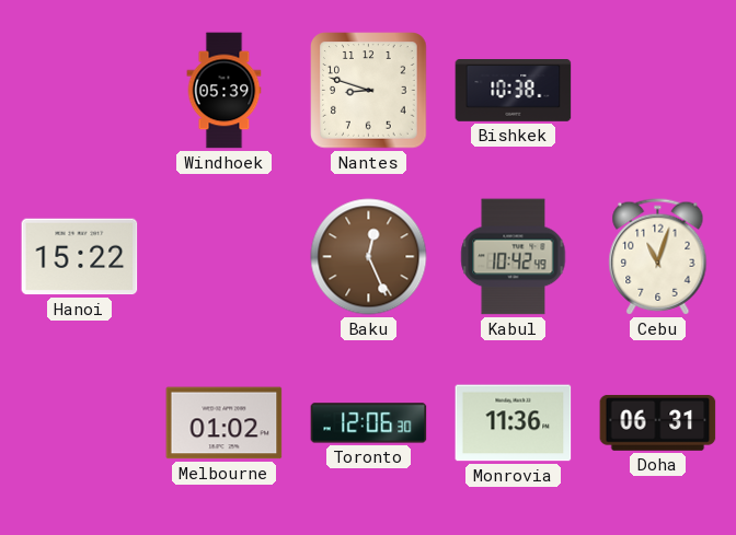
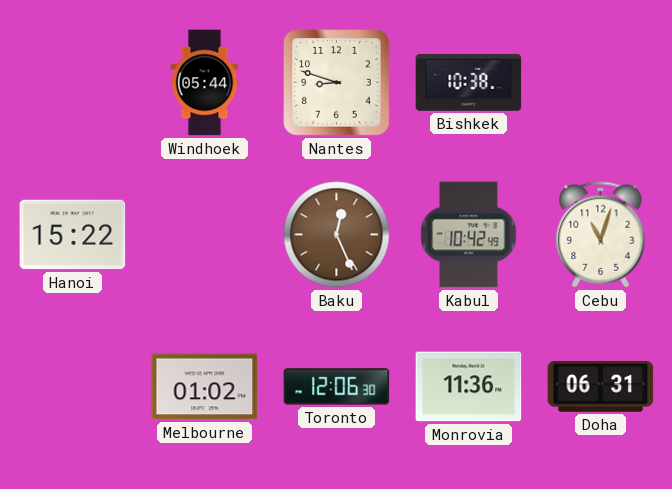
Windhoek: 05:39 -> 05:44
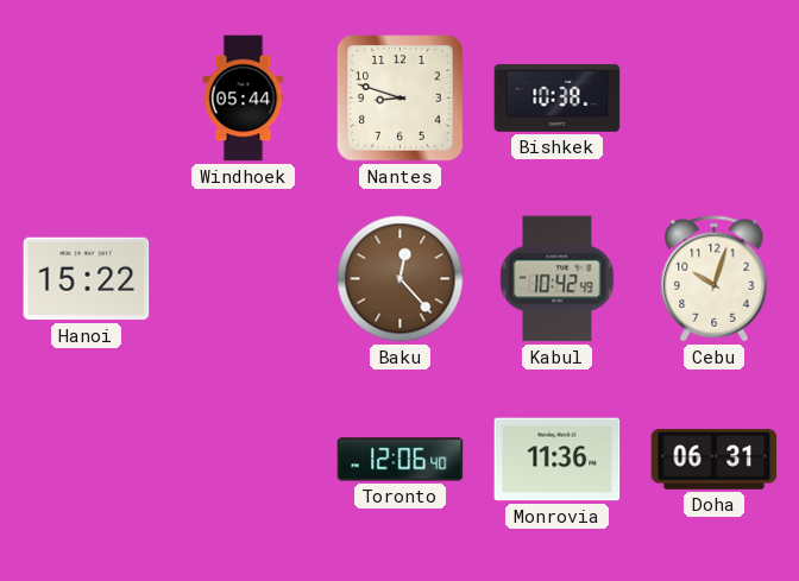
Baku: 12:26 -> 12:23
Cebu: 11:03 -> 10:03
Melbourne: 01:02 -> none
Toronto: 12:06:30 -> 12:06:40
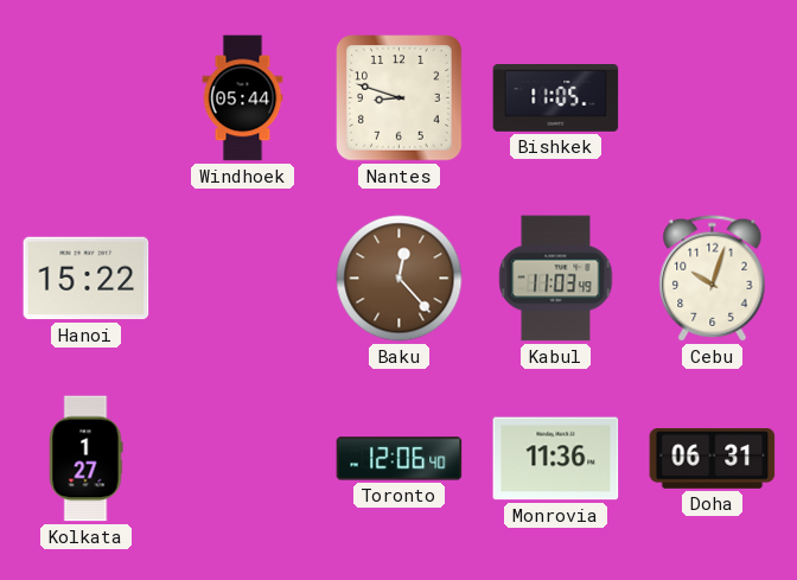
Bishkek: 10:38 -> 11:05
Kabul: 10:42 -> 11:03
Kolkata: none -> 1:27
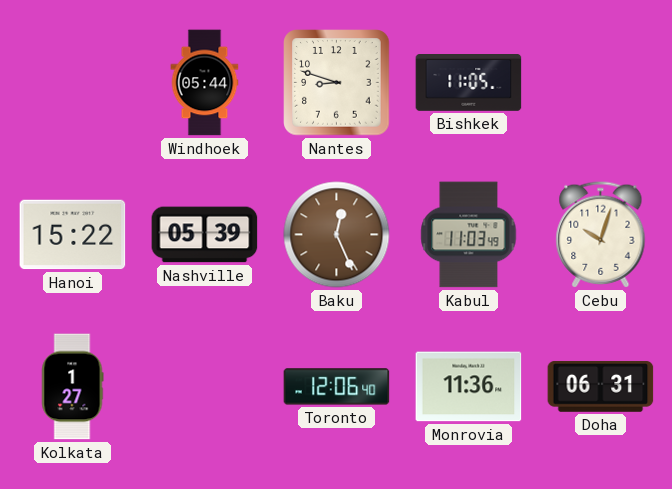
Nashville: none -> 05:39
Baku: 12:23 -> 12:26
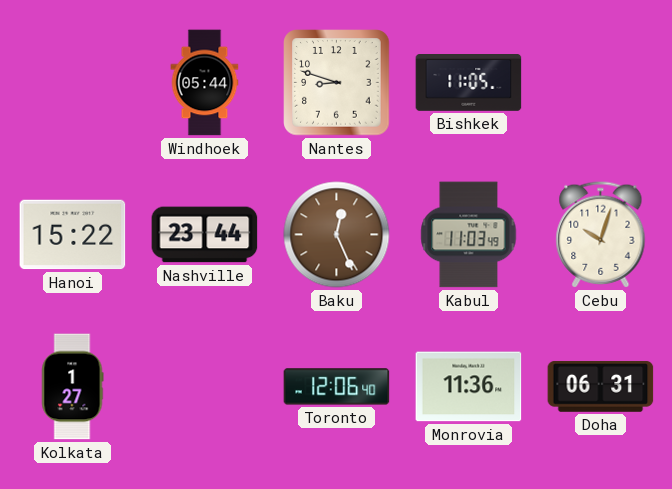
Nashville: 05:39 -> 23:44
